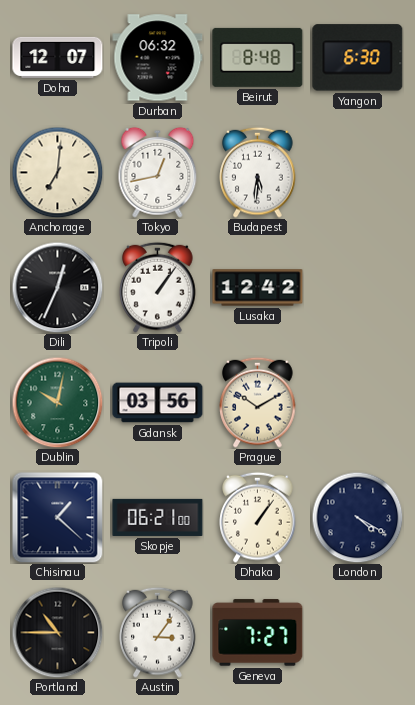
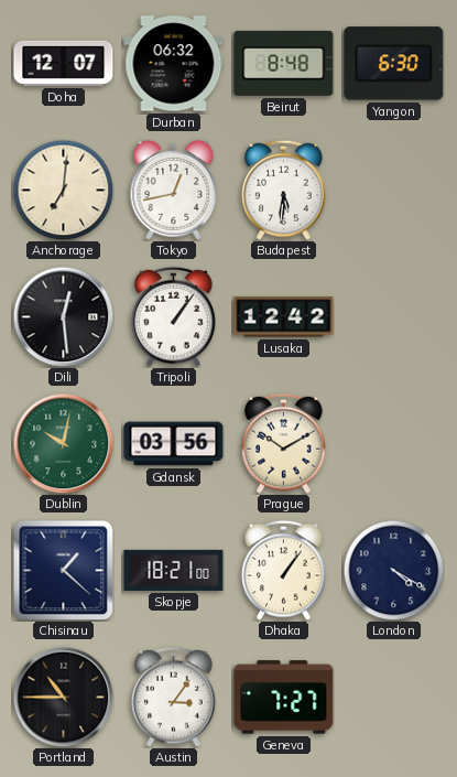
Dili: 12:34 -> 12:29
Skopje: 06:21 -> 18:21
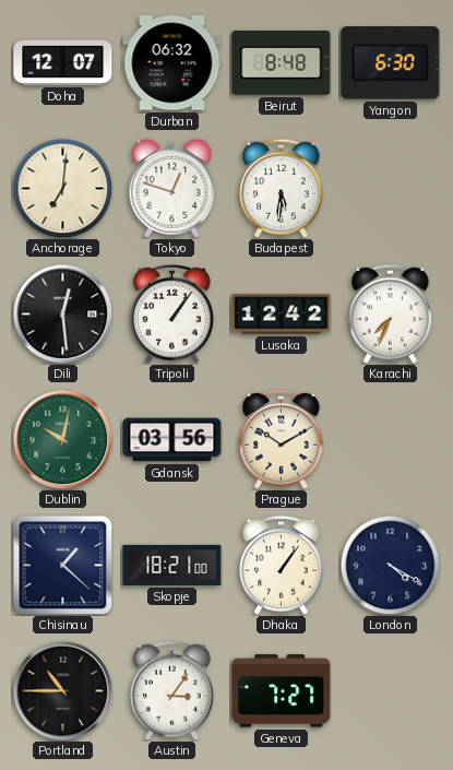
Tokyo: 12:43 -> 12:48
Karachi: none -> 7:34
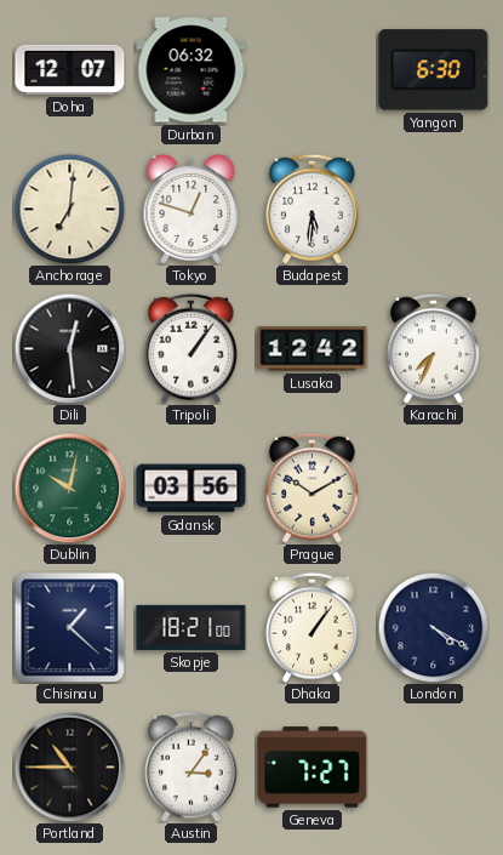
Beirut: 8:48 -> none
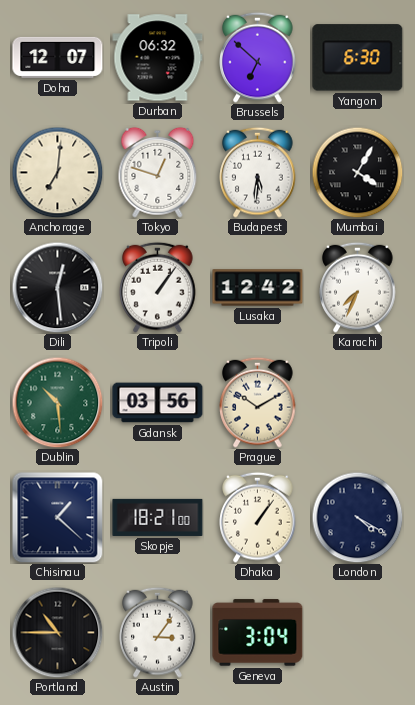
Brussels: none -> 6:52
Mumbai: none -> 4:05
Dublin: 10:02 -> 10:29
Geneva: 7:27 -> 3:04
